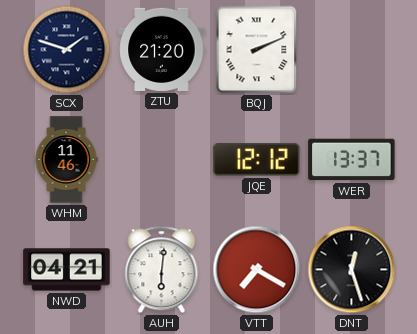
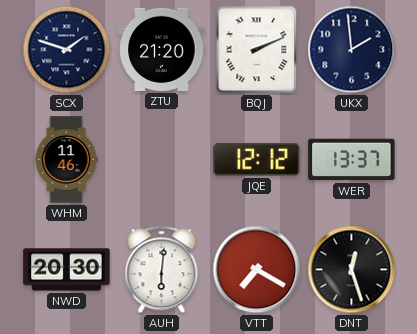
UKX: none -> 1:59
NWD: 04:21 -> 20:30
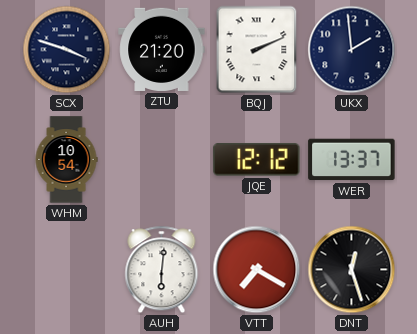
SCX: 1:48 -> 3:48
WHM: 11:46 -> 10:54
NWD: 20:30 -> none
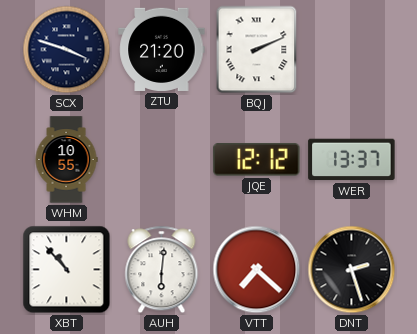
UKX: 1:59 -> none
WHM: 10:54 -> 10:55
XBT: none -> 10:53
VTT: 7:20 -> 7:22
DNT: 12:27 -> 2:27
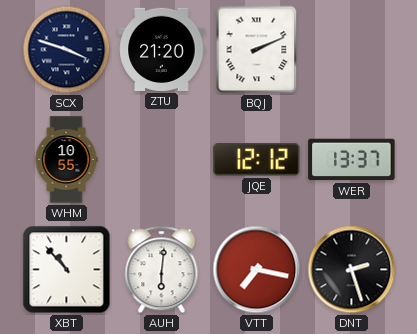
VTT: 7:22 -> 7:17
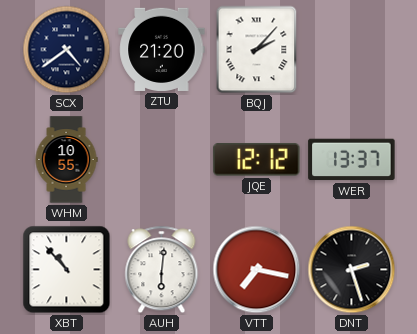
SCX: 3:48 -> 4:39
BQJ: 2:11 -> 2:07
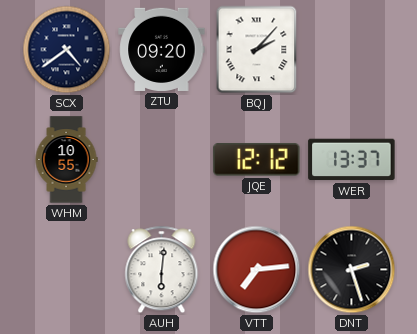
ZTU: 21:20 -> 09:20
XBT: 10:53 -> none
VTT: 7:17 -> 7:14
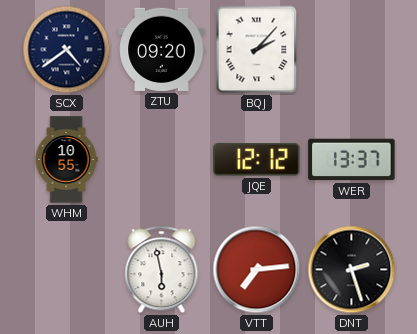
AUH: 6:01 -> 5:58
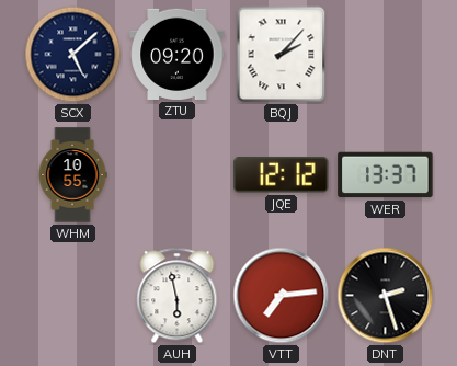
SCX: 4:39 -> 5:08
